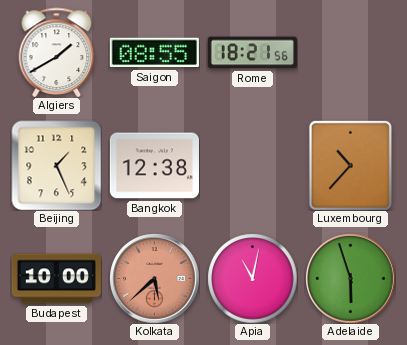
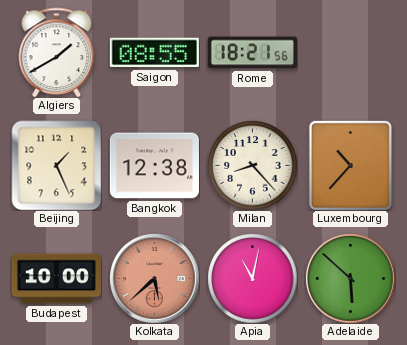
Milan: none -> 8:23
Adelaide: 5:57 -> 5:52
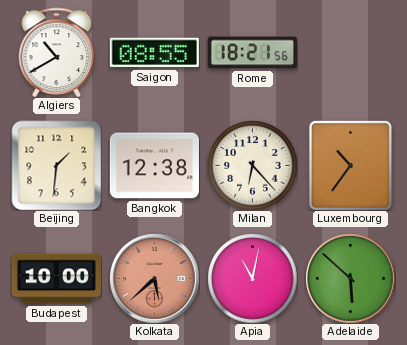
Algiers: 1:40 -> 10:40
Beijing: 1:26 -> 1:31
Milan: 8:23 -> 6:23
Luxembourg: 10:37 -> 10:36
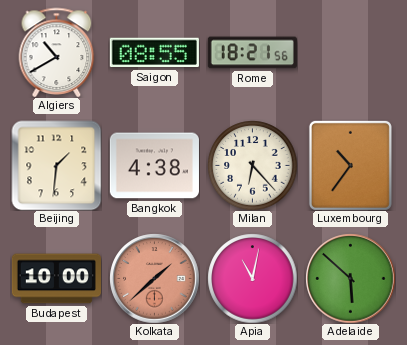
Bangkok: 12:38 -> 4:38
Kolkata: 5:38 -> 1:38
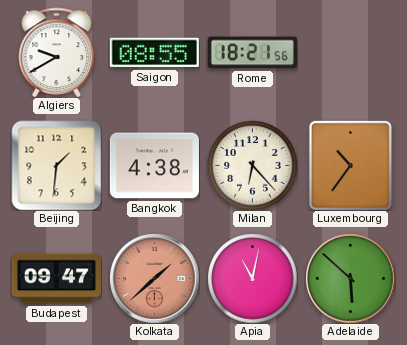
Algiers: 10:40 -> 9:40
Budapest: 10:00 -> 09:47
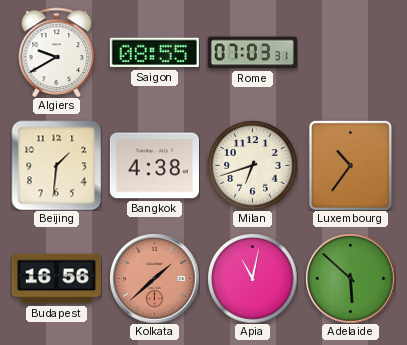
Rome: 18:21 -> 07:03
Milan: 6:23 -> 6:42
Budapest: 09:47 -> 16:56
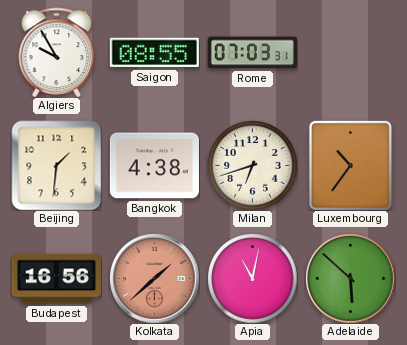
Algiers: 9:40 -> 9:55
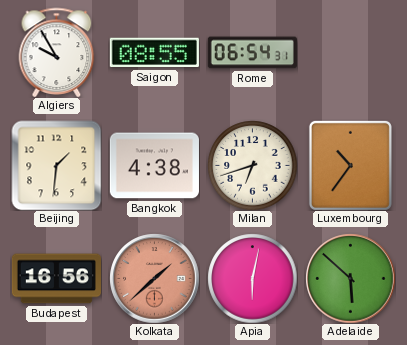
Rome: 07:03 -> 06:54
Apia: 11:02 -> 6:02
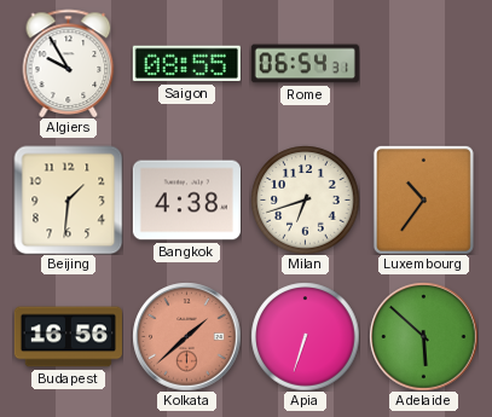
Apia: 6:02 -> 6:33
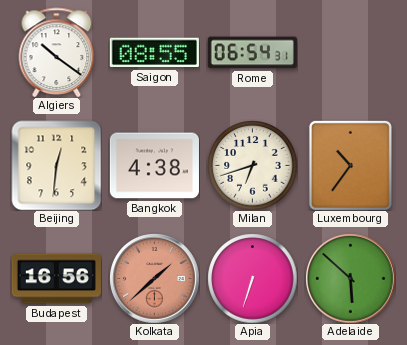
Algiers: 9:55 -> 10:21
Beijing: 1:31 -> 12:31
